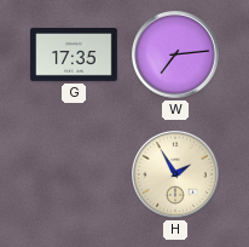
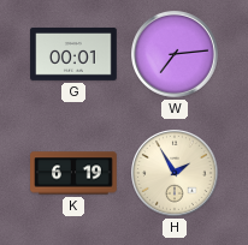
G: 17:35 -> 00:01
K: none -> 6:19
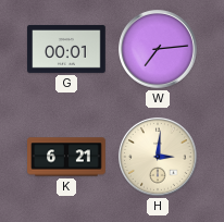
K: 6:19 -> 6:21
H: 1:55 -> 3:01
